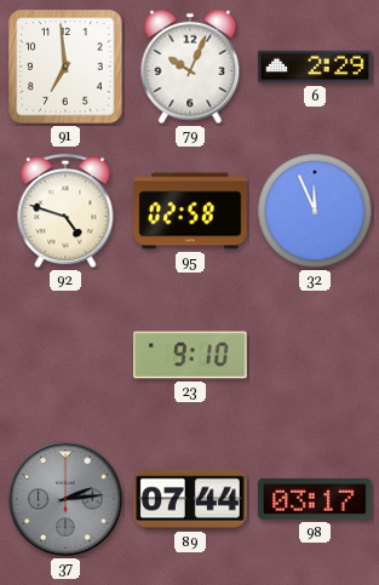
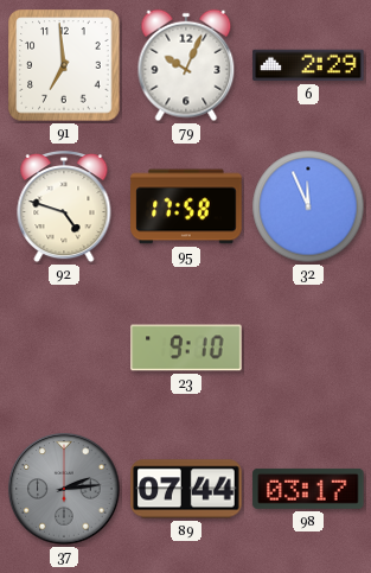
95: 02:58 -> 17:58
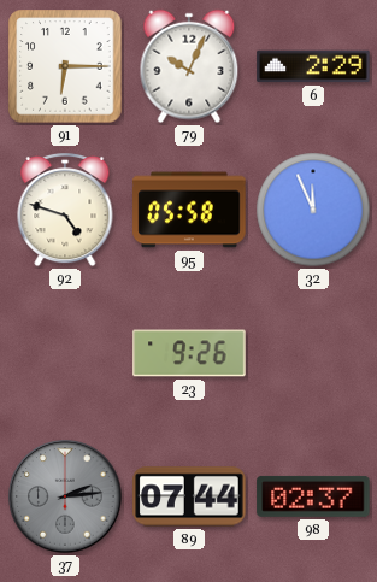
91: 6:59 -> 6:15
95: 17:58 -> 05:58
23: 9:10 -> 9:26
98: 03:17 -> 02:37
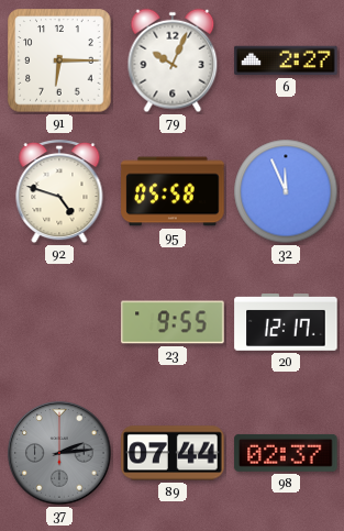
6: 2:29 -> 2:27
23: 9:26 -> 9:55
20: none -> 12:17
